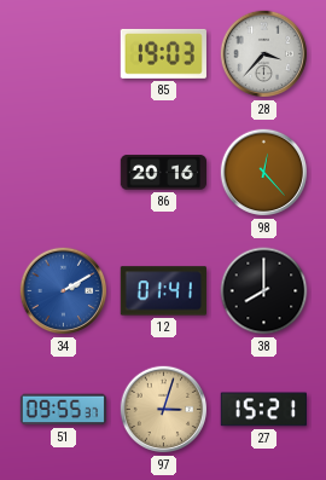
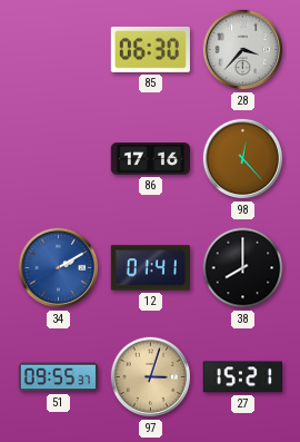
85: 19:03 -> 06:30
86: 20:16 -> 17:16
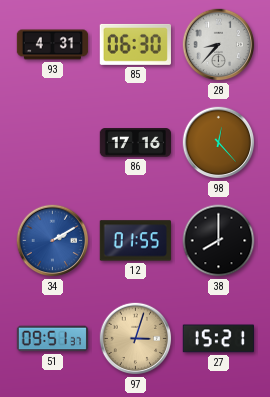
93: none -> 4:31
28: 3:37 -> 8:37
12: 01:41 -> 01:55
51: 09:55 -> 09:51
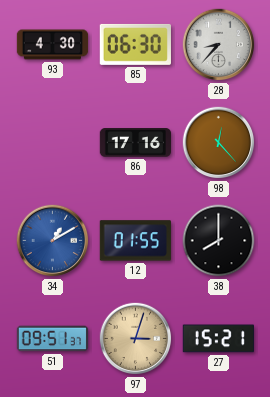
93: 4:31 -> 4:30
34: 2:10 -> 1:10
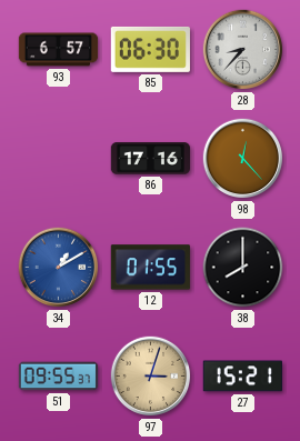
93: 4:30 -> 6:57
51: 09:51 -> 09:55
